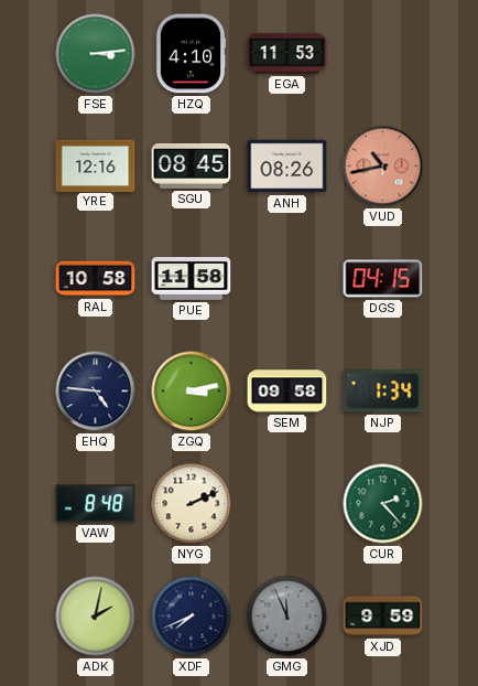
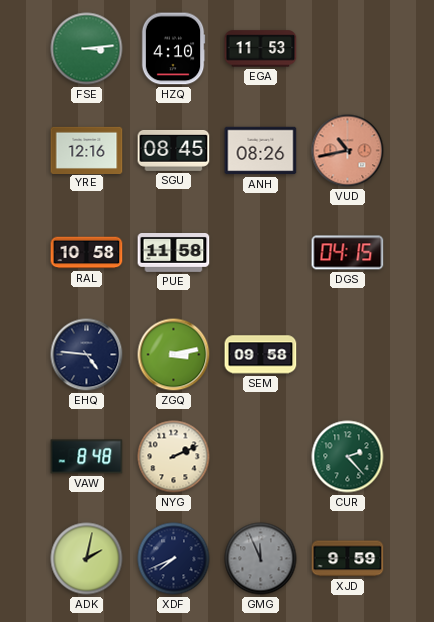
NJP: 1:34 -> none
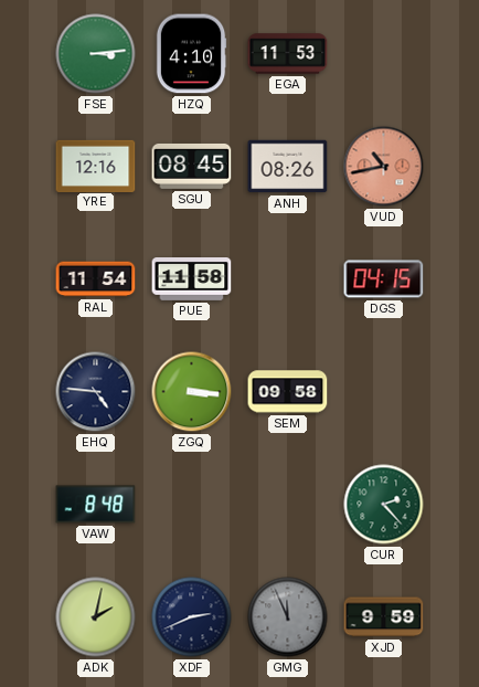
RAL: 10:58 -> 11:54
ZGQ: 3:13 -> 3:16
NYG: 2:11 -> none
XDF: 7:41 -> 2:41
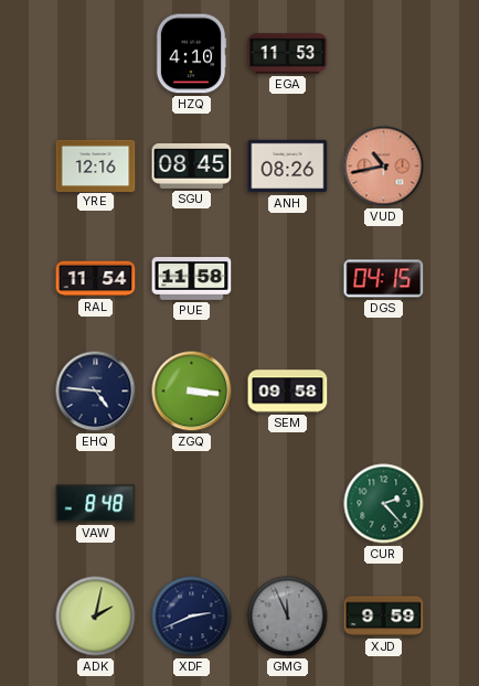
FSE: 3:14 -> none
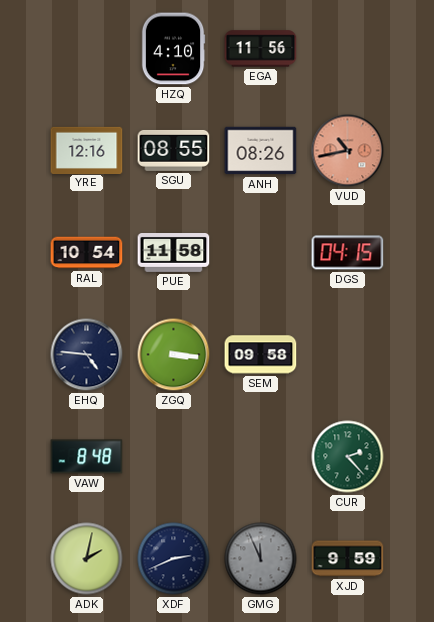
EGA: 11:53 -> 11:56
SGU: 08:45 -> 08:55
RAL: 11:54 -> 10:54
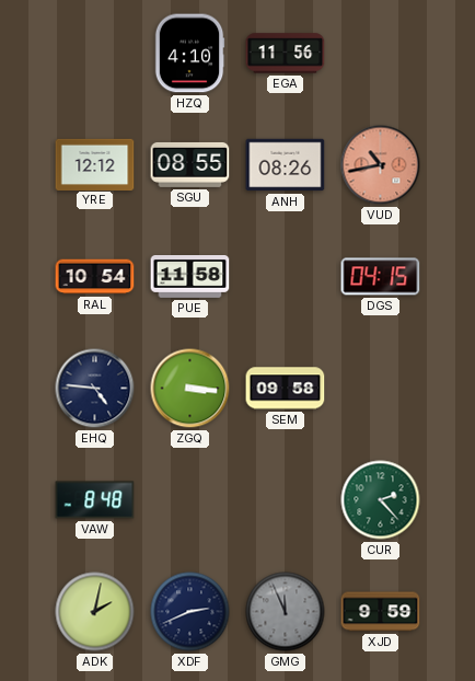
YRE: 12:16 -> 12:12
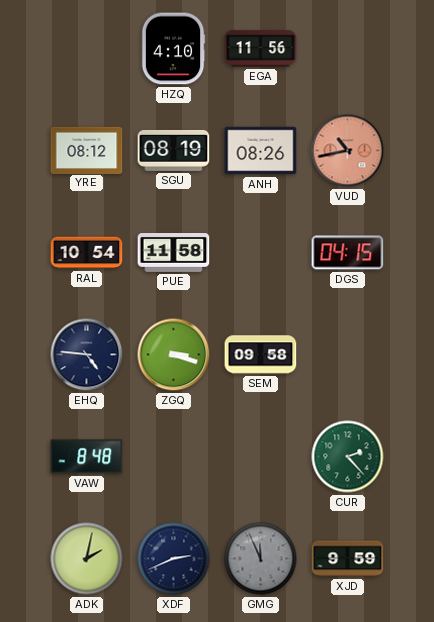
YRE: 12:12 -> 08:12
SGU: 08:55 -> 08:19
ZGQ: 3:16 -> 3:18
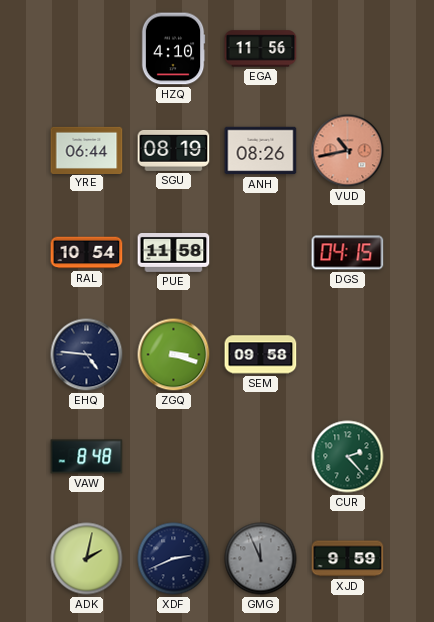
YRE: 08:12 -> 06:44
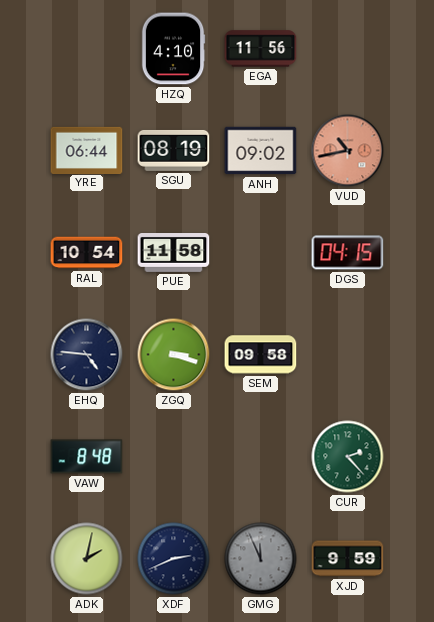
ANH: 08:26 -> 09:02
